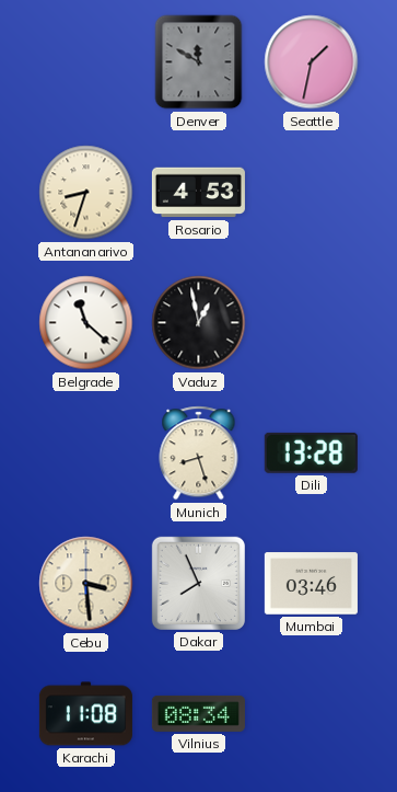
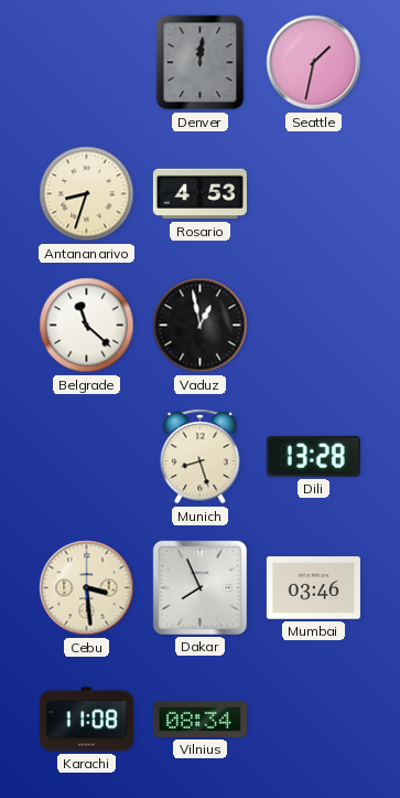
Denver: 11:50 -> 12:01
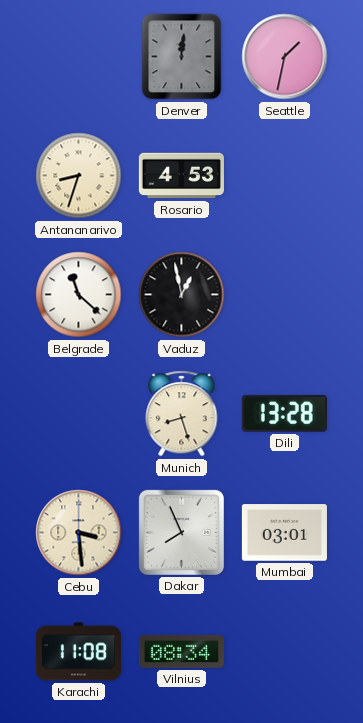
Mumbai: 03:46 -> 03:01
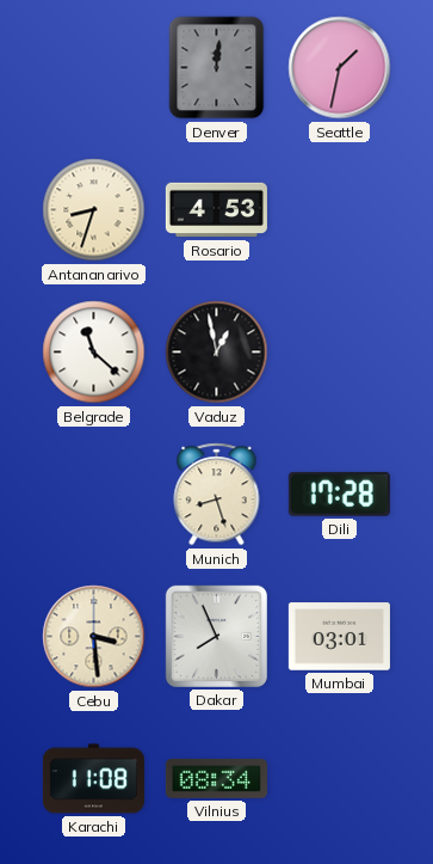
Dili: 13:28 -> 17:28
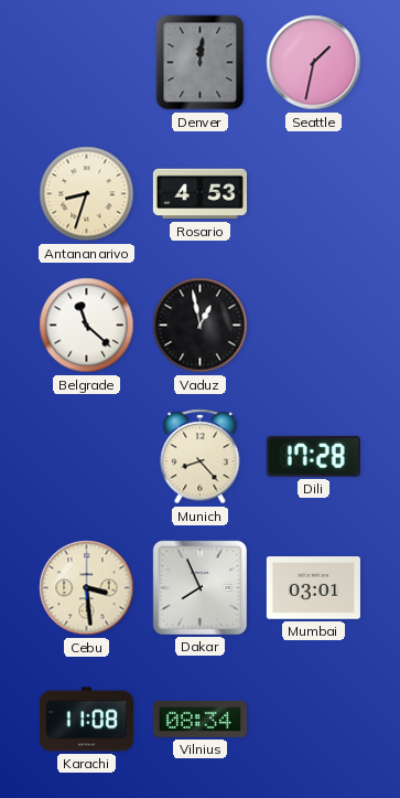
Munich: 8:27 -> 8:23
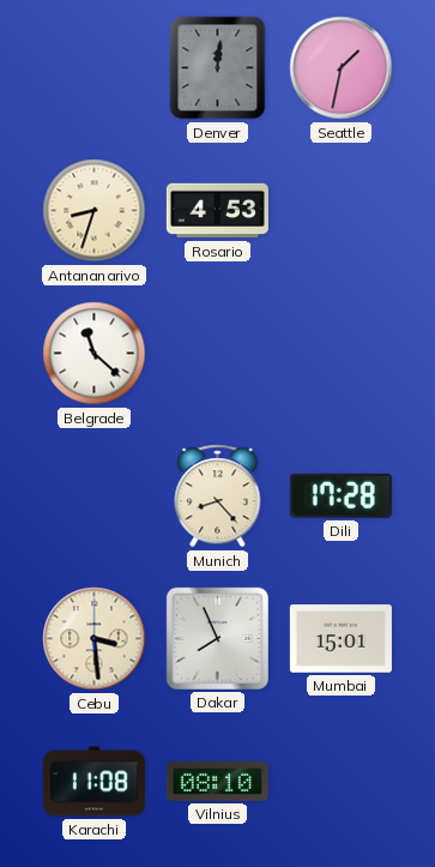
Vaduz: 12:58 -> none
Mumbai: 03:01 -> 15:01
Vilnius: 08:34 -> 08:10
